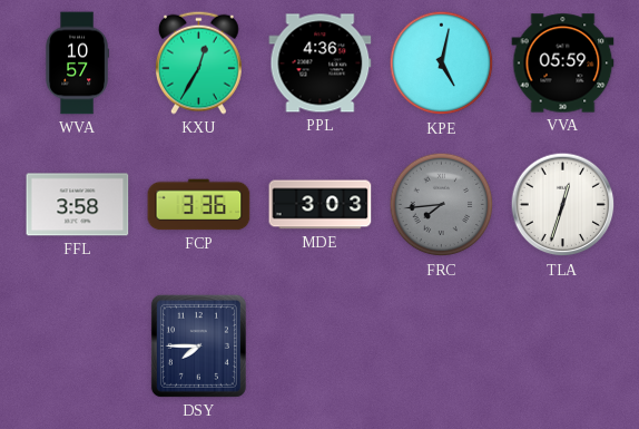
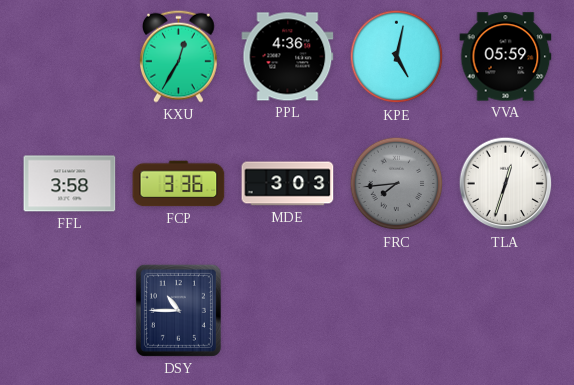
WVA: 10:57 -> none
DSY: 7:45 -> 10:45
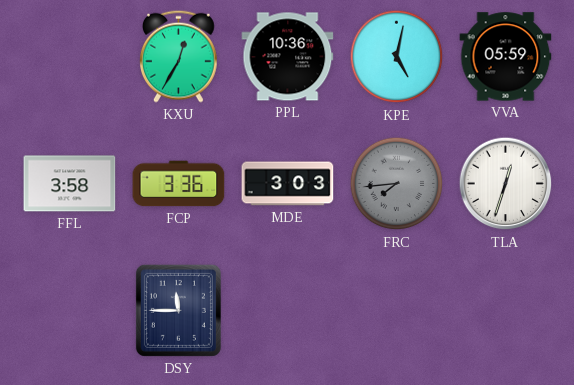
PPL: 4:36 -> 10:36
DSY: 10:45 -> 11:45
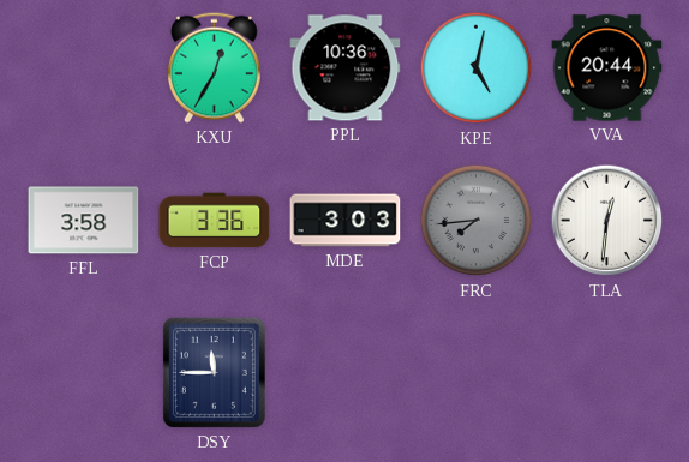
VVA: 05:59 -> 20:44
TLA: 12:33 -> 12:31
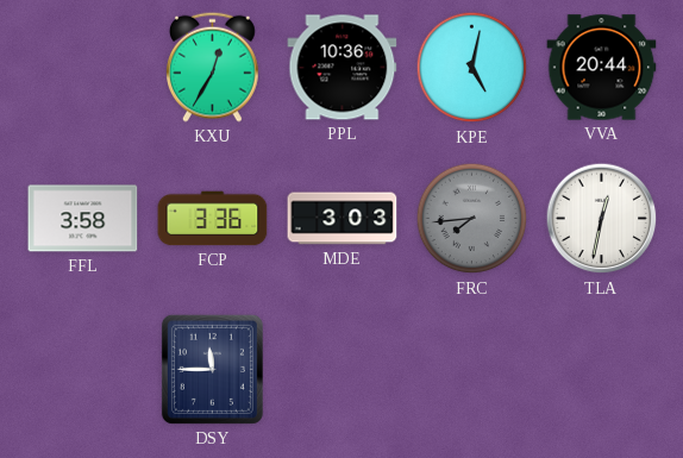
TLA: 12:31 -> 12:32
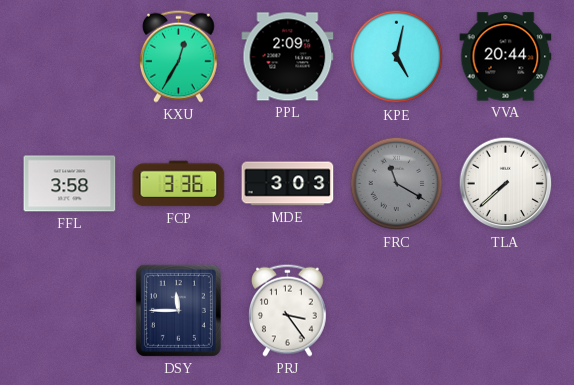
PPL: 10:36 -> 2:09
FRC: 7:44 -> 11:20
TLA: 12:32 -> 7:38
PRJ: none -> 3:24
